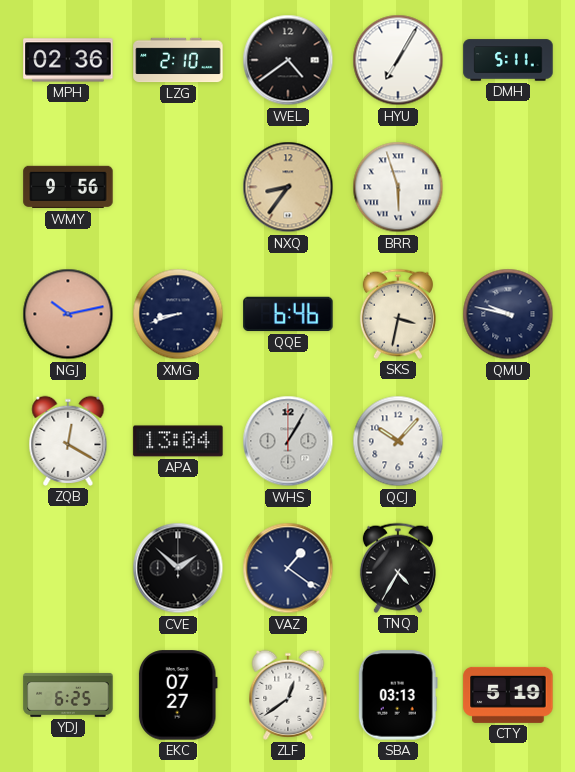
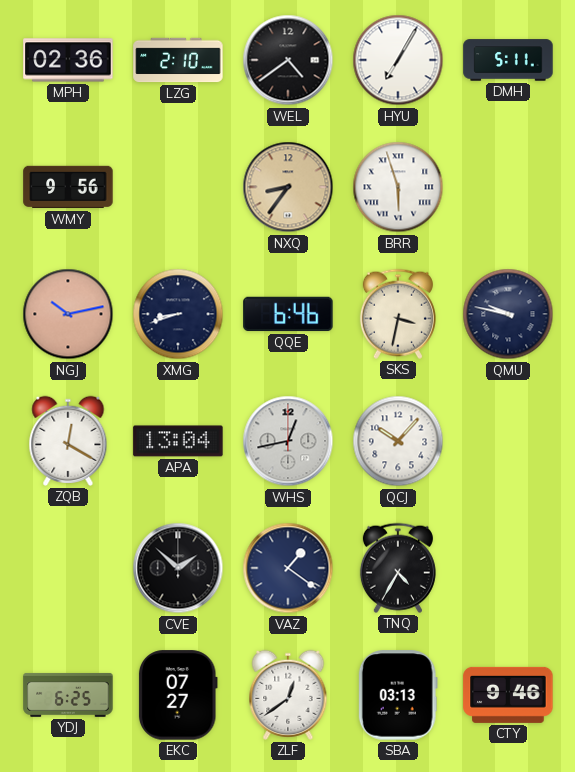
WHS: 1:05 -> 12:43
CTY: 5:19 -> 9:46
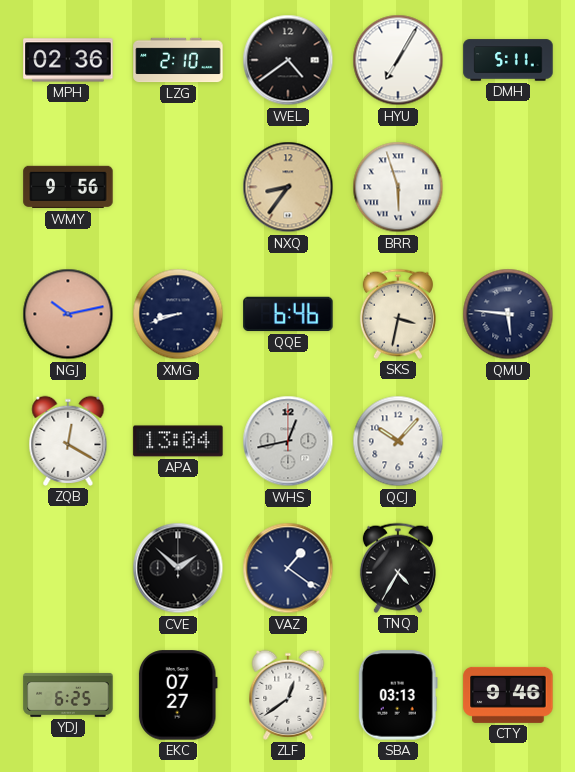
QMU: 9:47 -> 5:46
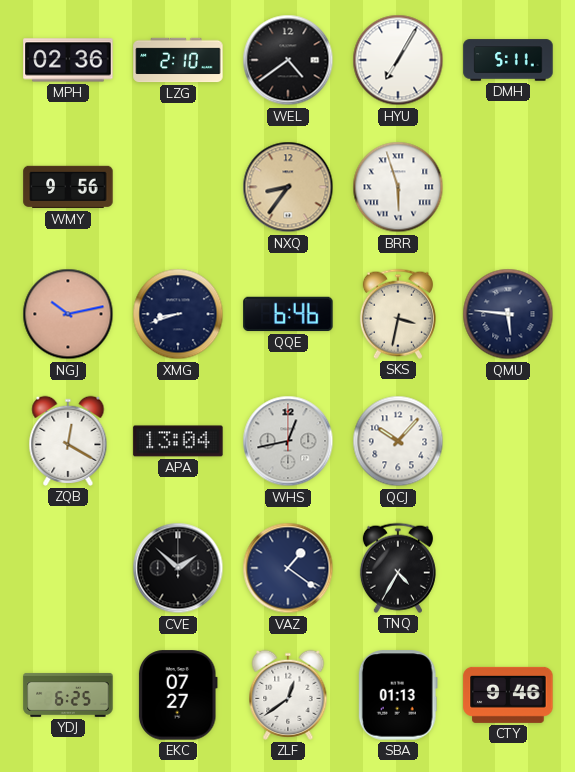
SBA: 03:13 -> 01:13
